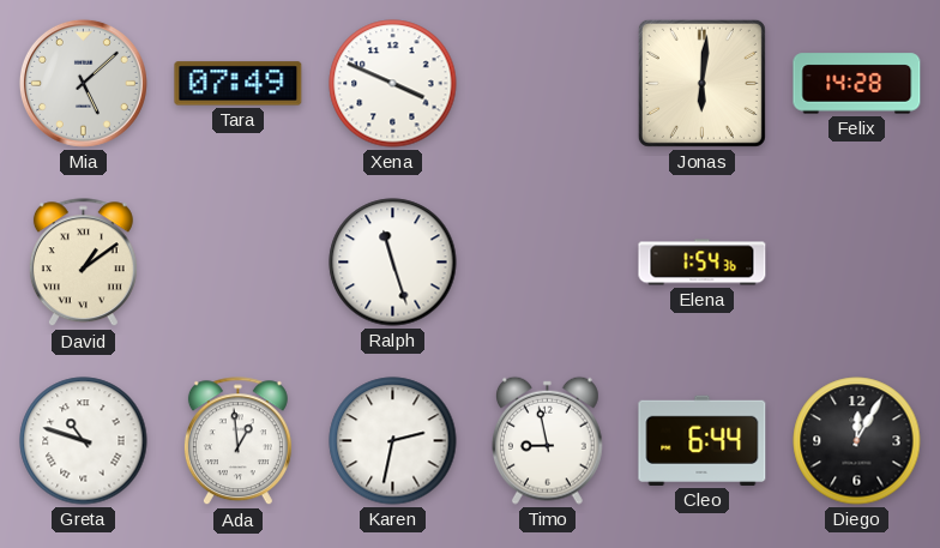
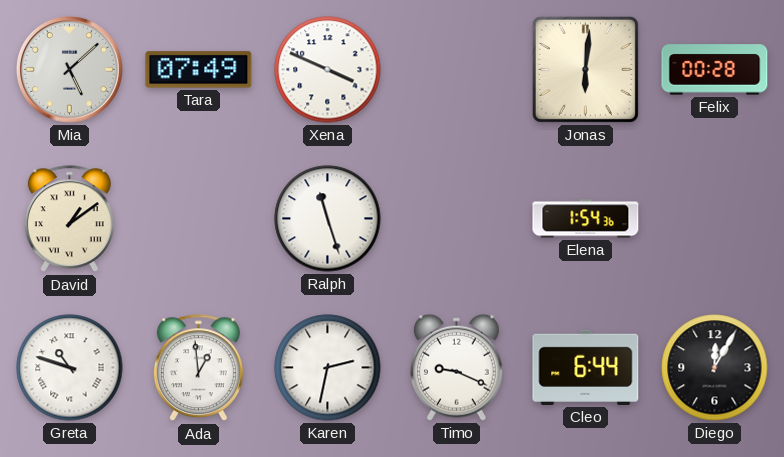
Felix: 14:28 -> 00:28
Timo: 8:58 -> 9:19
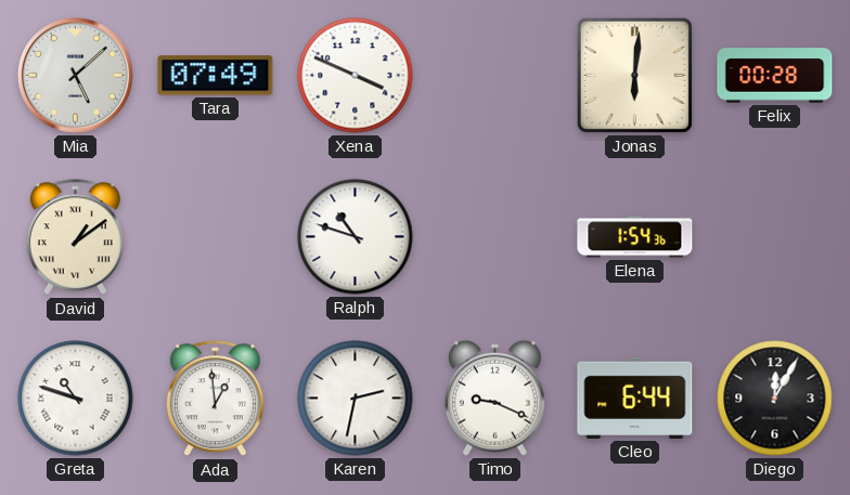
Ralph: 11:27 -> 10:48
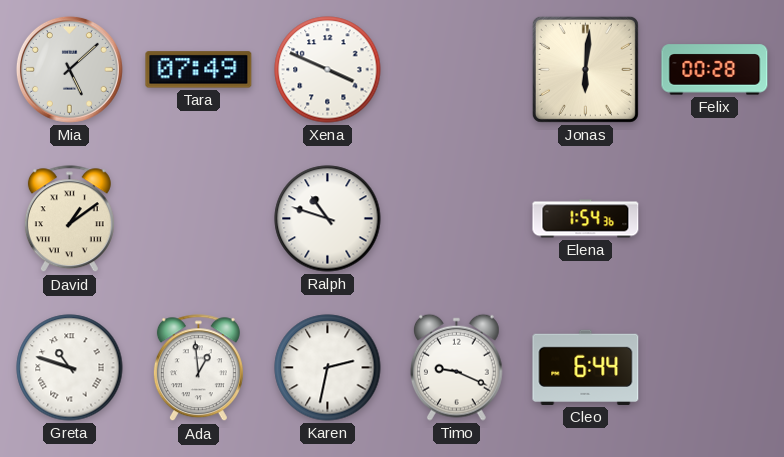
Diego: 12:05 -> none
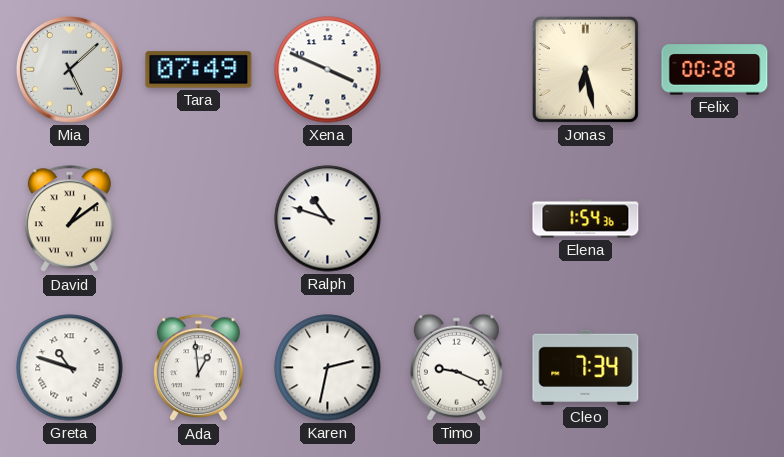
Jonas: 6:01 -> 6:28
Cleo: 6:44 -> 7:34
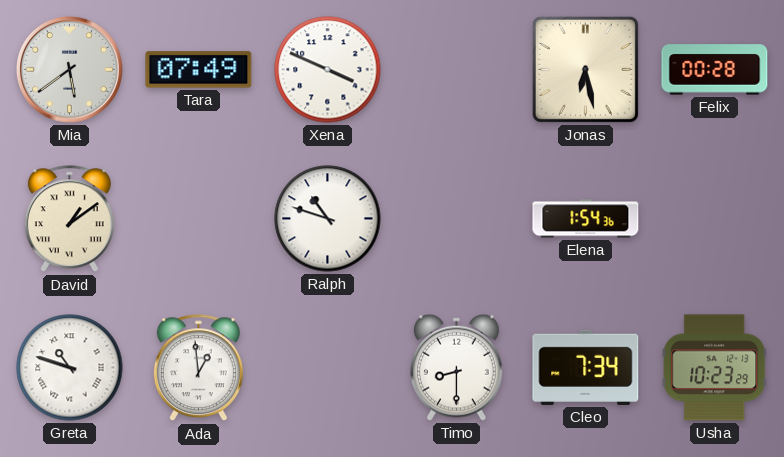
Mia: 5:08 -> 5:39
Karen: 2:32 -> none
Timo: 9:19 -> 8:30
Usha: none -> 10:23
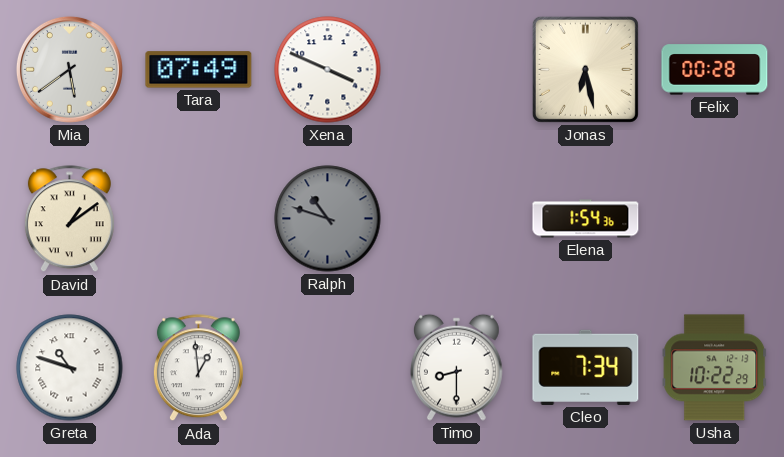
Ralph dial: white -> grey
Usha: 10:23 -> 10:22
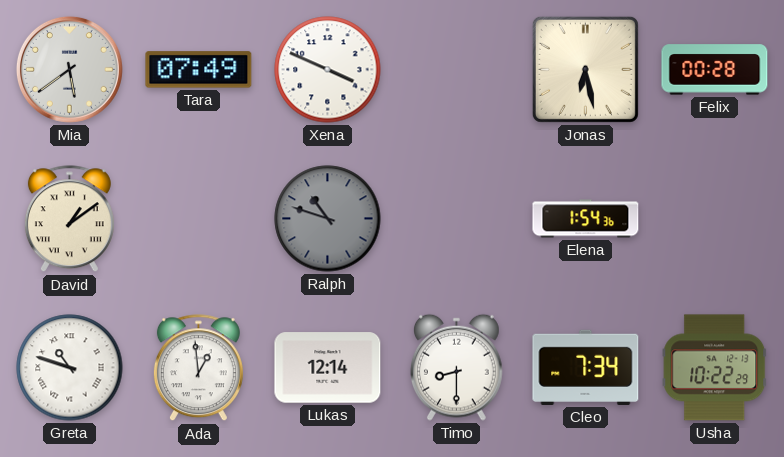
Lukas: none -> 12:14
